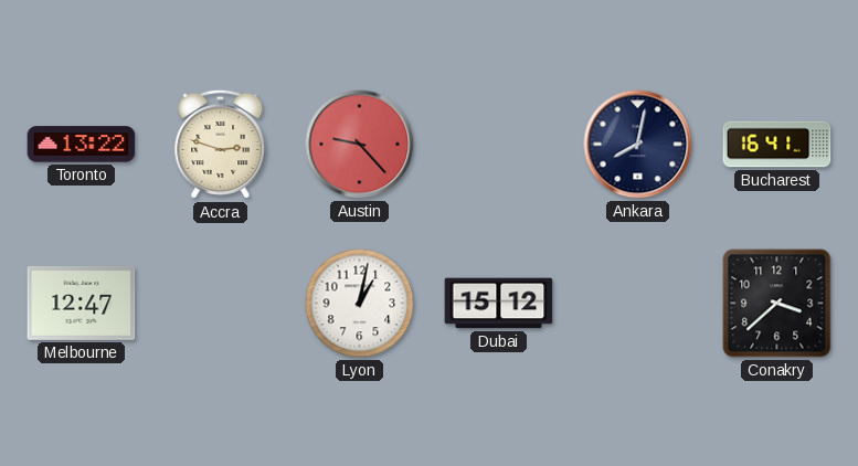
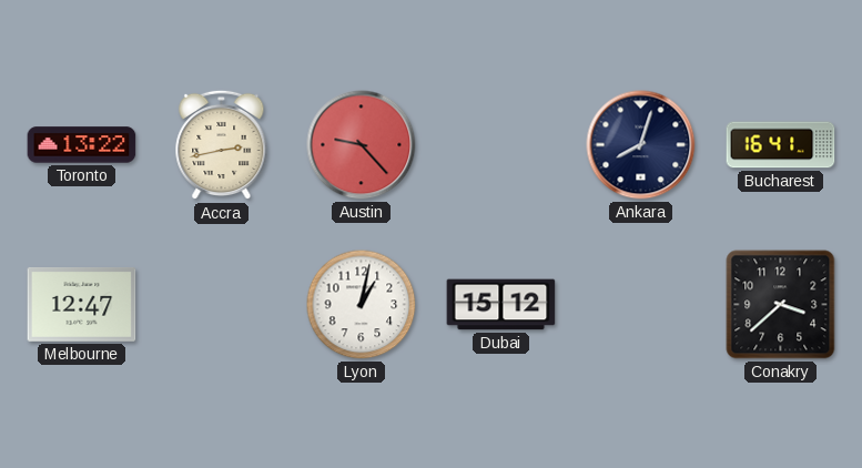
Accra: 2:48 -> 2:43
Ankara: 8:02 -> 8:03
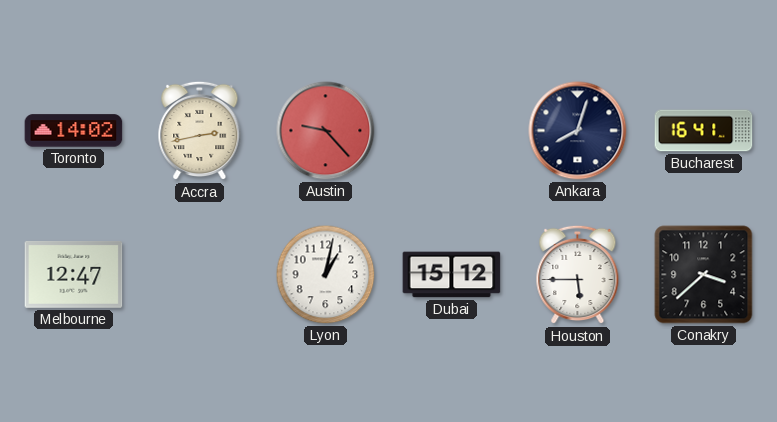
Toronto: 13:22 -> 14:02
Houston: none -> 5:45
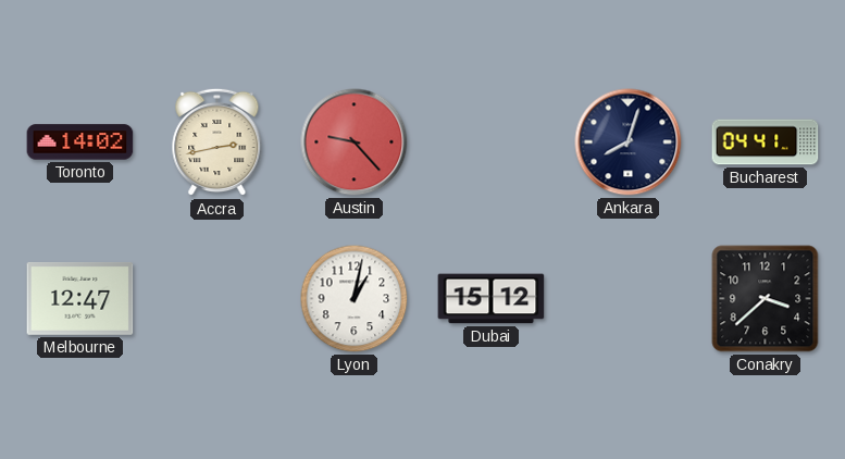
Bucharest: 16:41 -> 04:41
Houston: 5:45 -> none
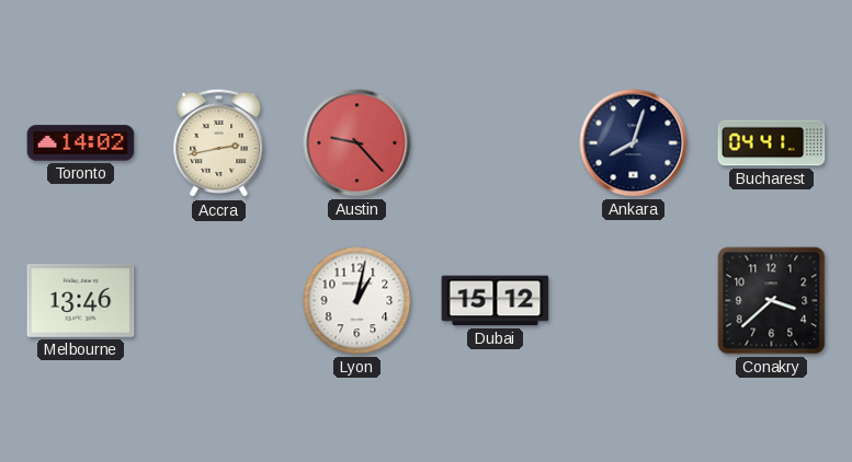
Melbourne: 12:47 -> 13:46
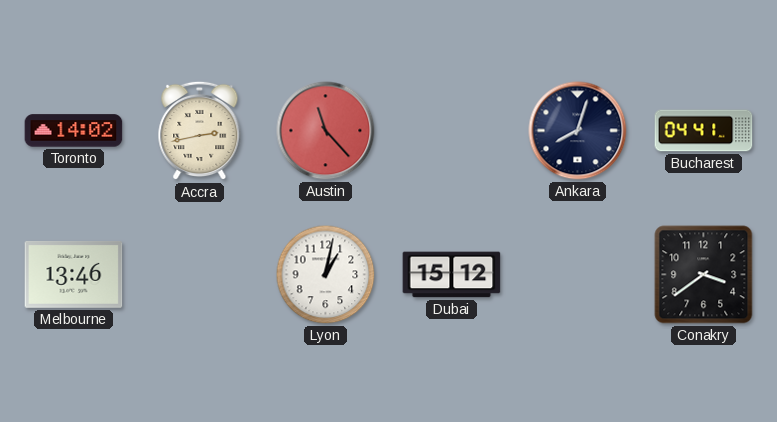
Austin: 9:23 -> 11:23
Conakry: 3:38 -> 3:39
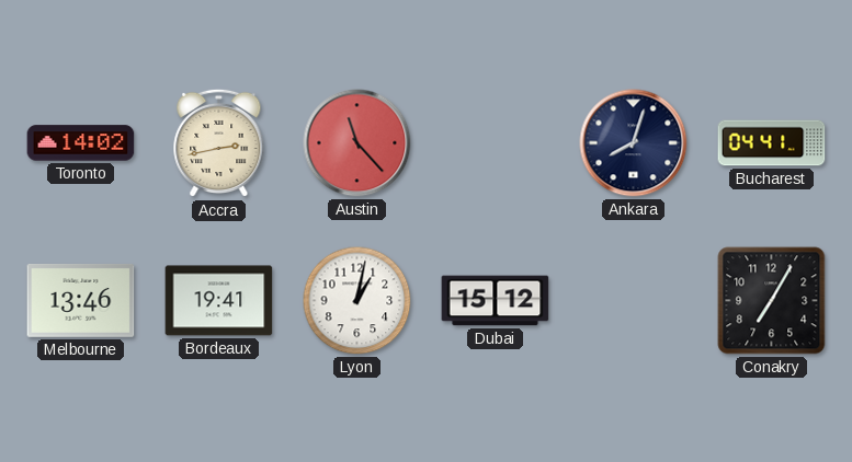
Bordeaux: none -> 19:41
Conakry: 3:39 -> 7:05
